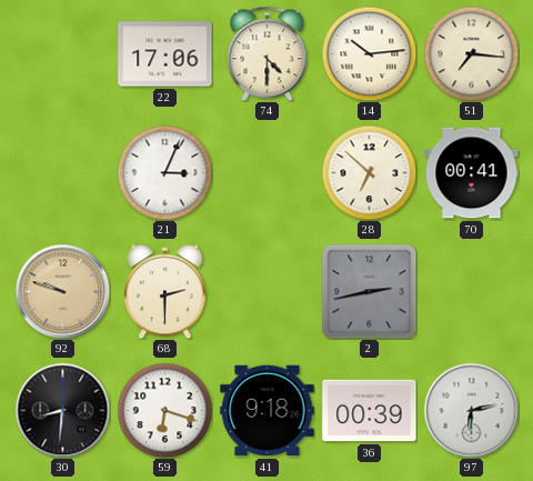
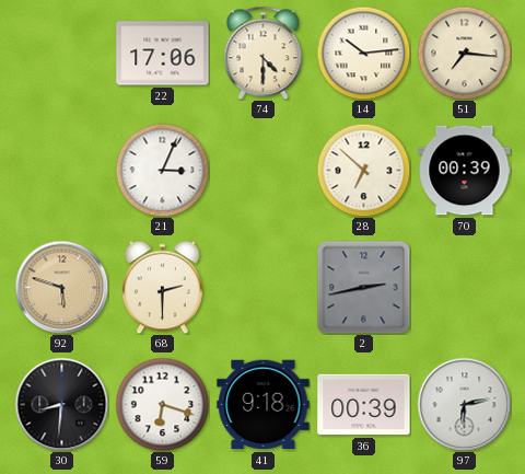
70: 00:41 -> 00:39
92: 9:48 -> 5:48
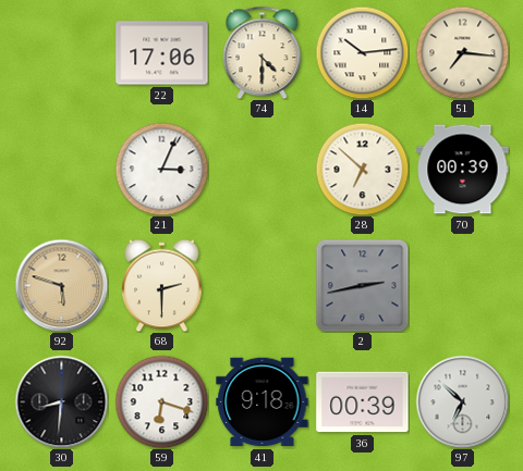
97: 6:13 -> 6:52
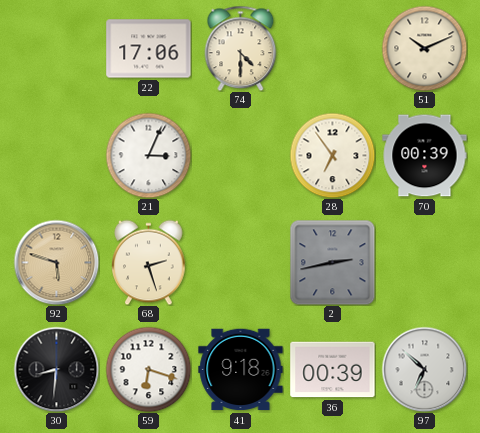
14: 10:14 -> none
51: 7:16 -> 10:11
28: 6:52 -> 6:54
68: 2:30 -> 2:27
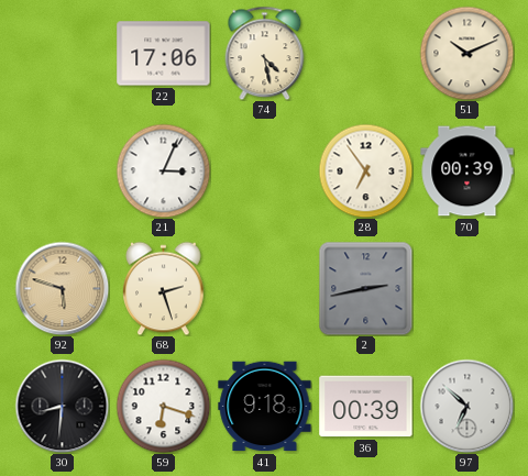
74: 4:30 -> 4:28
